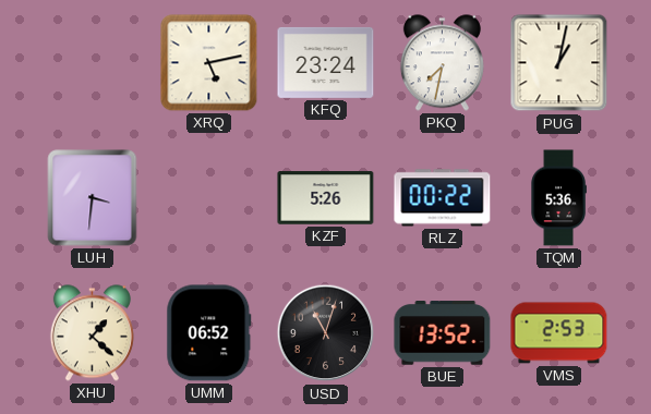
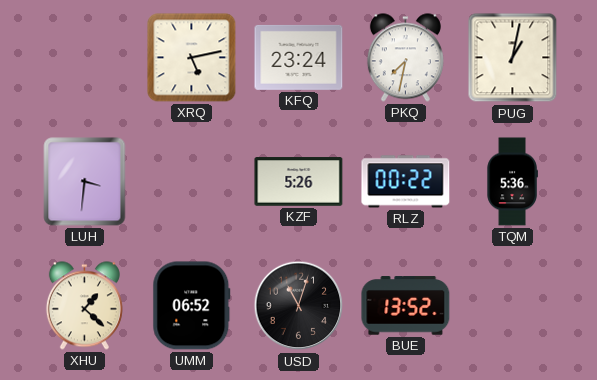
VMS: 2:53 -> none
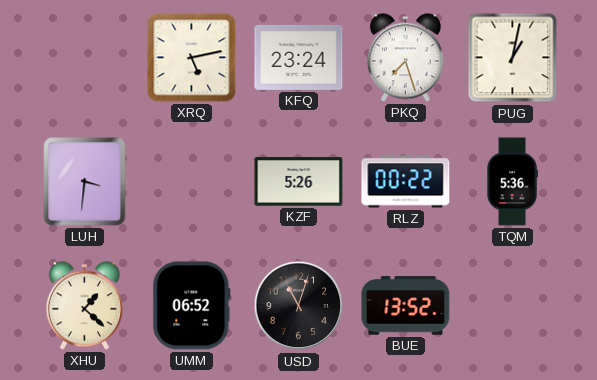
PKQ: 7:32 -> 7:27
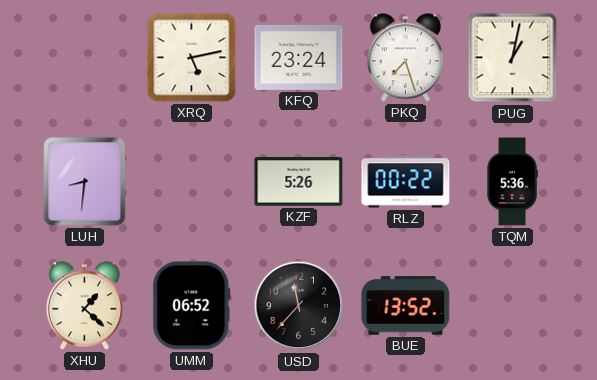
LUH: 3:31 -> 8:31
USD: 11:03 -> 11:37
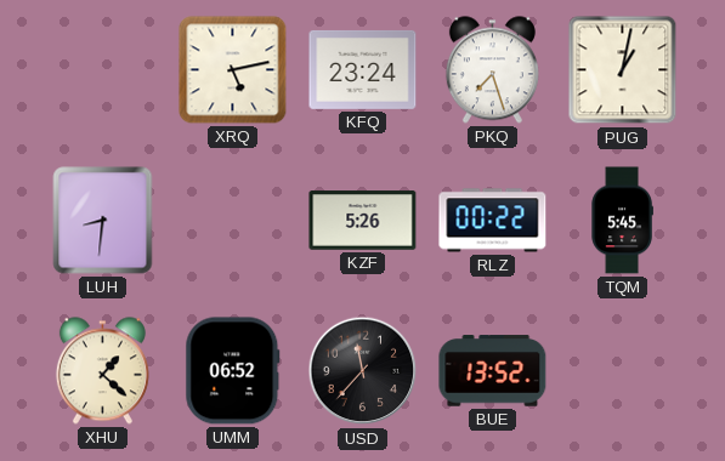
TQM: 5:36 -> 5:45
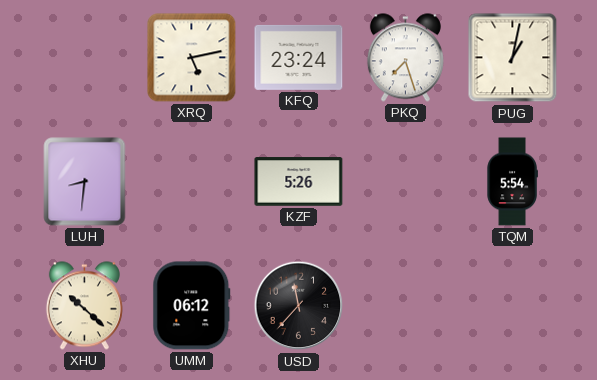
RLZ: 00:22 -> none
TQM: 5:45 -> 5:54
XHU: 1:22 -> 10:22
UMM: 06:52 -> 06:12
BUE: 13:52 -> none
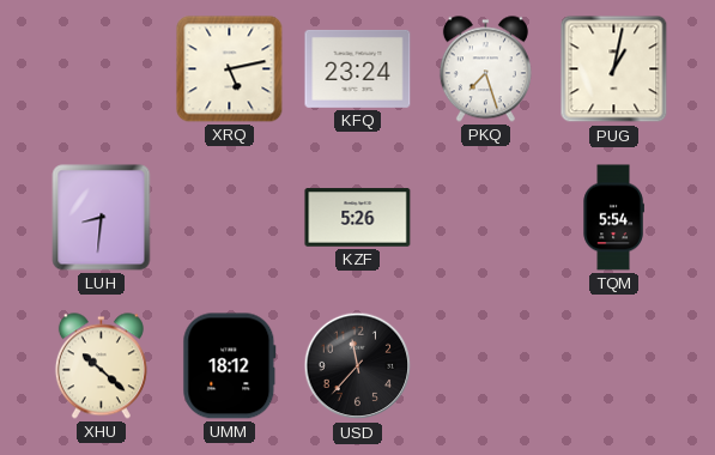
UMM: 06:12 -> 18:12
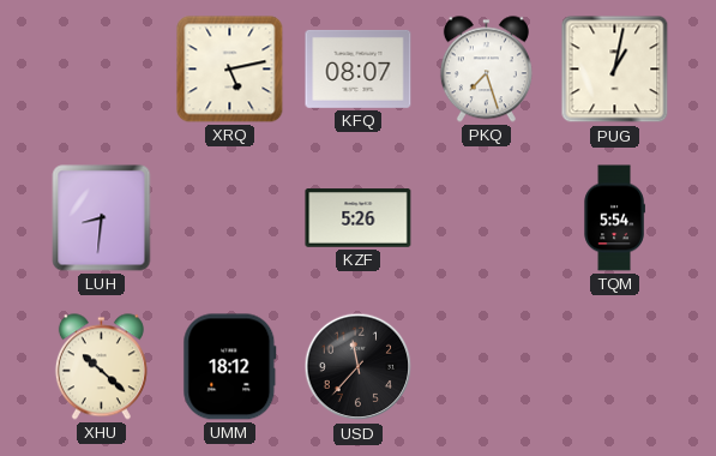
KFQ: 23:24 -> 08:07
